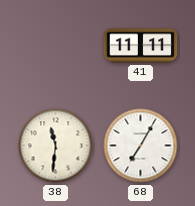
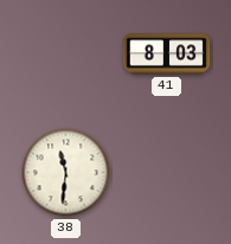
41: 11:11 -> 8:03
68: 7:05 -> none
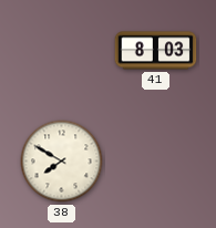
38: 11:31 -> 7:50
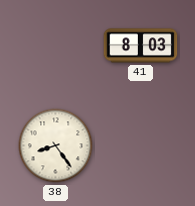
38: 7:50 -> 8:24
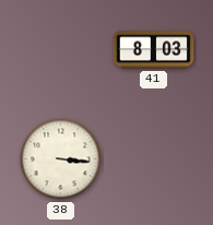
38: 8:24 -> 3:16
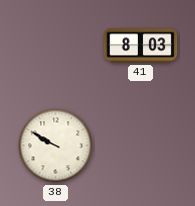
38: 3:16 -> 9:50
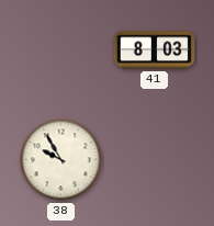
38: 9:50 -> 9:55
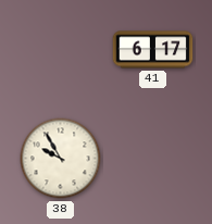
41: 8:03 -> 6:17
